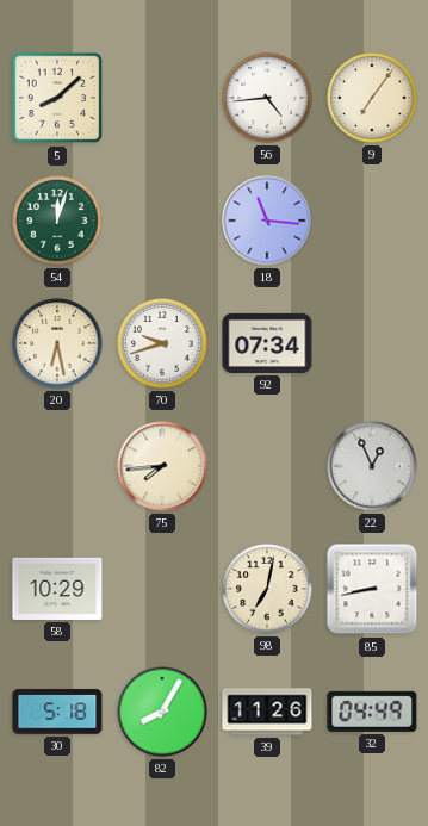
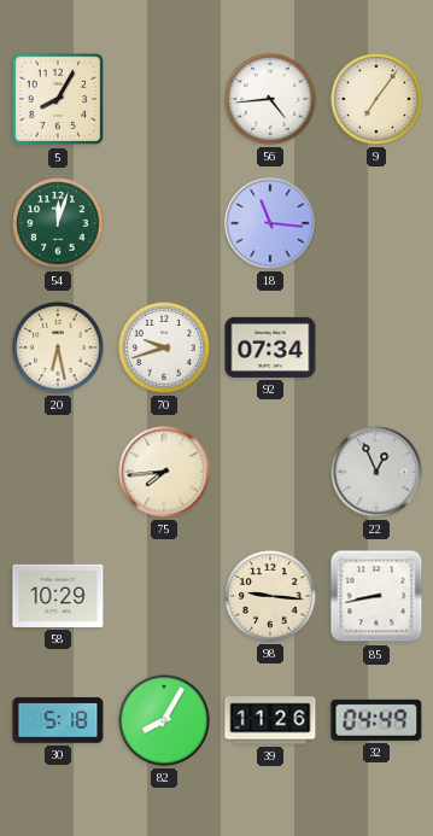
5: 8:08 -> 8:05
98: 7:02 -> 9:16
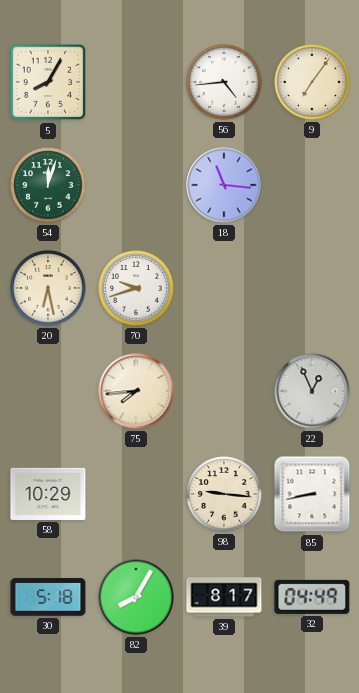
92: 07:34 -> none
39: 11:26 -> 8:17
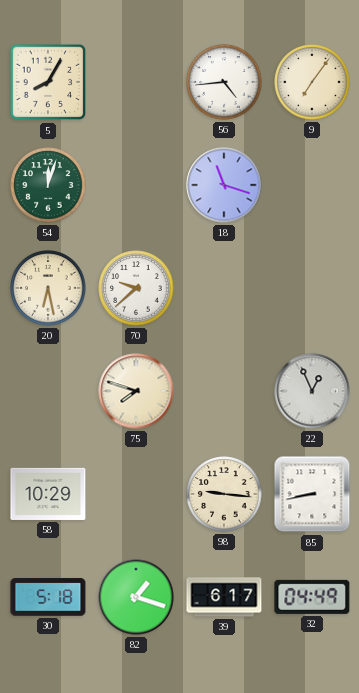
18: 11:16 -> 11:18
70: 9:42 -> 9:38
75: 7:44 -> 7:48
82: 8:05 -> 1:18
39: 8:17 -> 6:17
